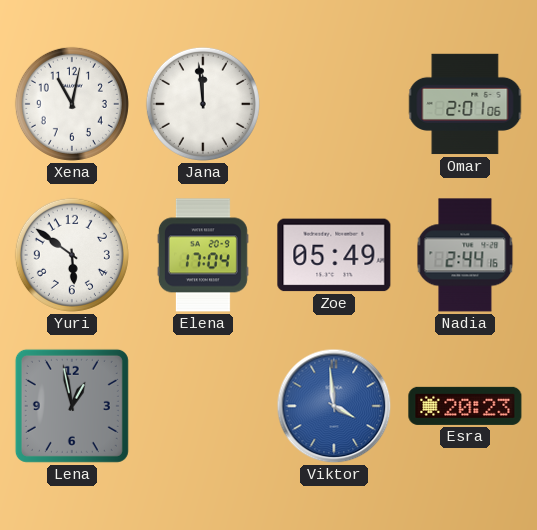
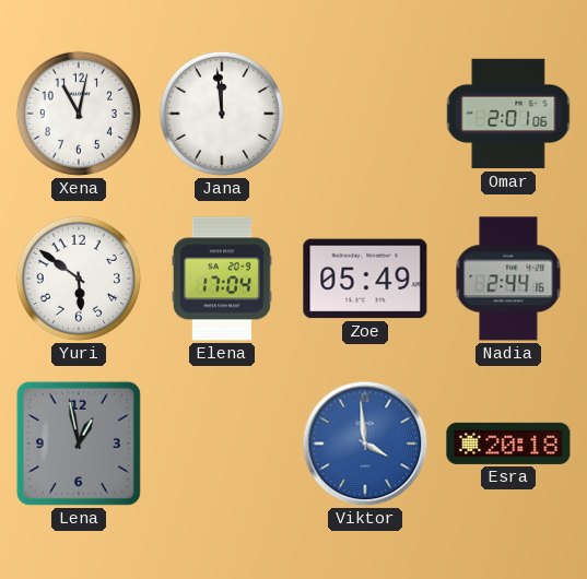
Esra: 20:23 -> 20:18
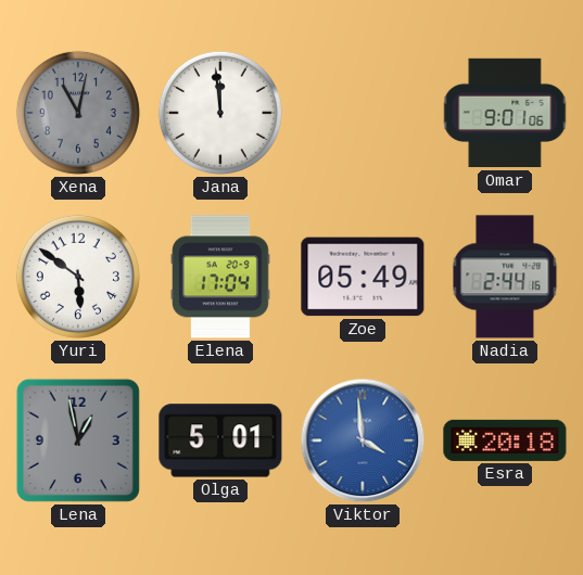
Xena dial: white -> grey
Omar: 2:01 -> 9:01
Olga: none -> 5:01
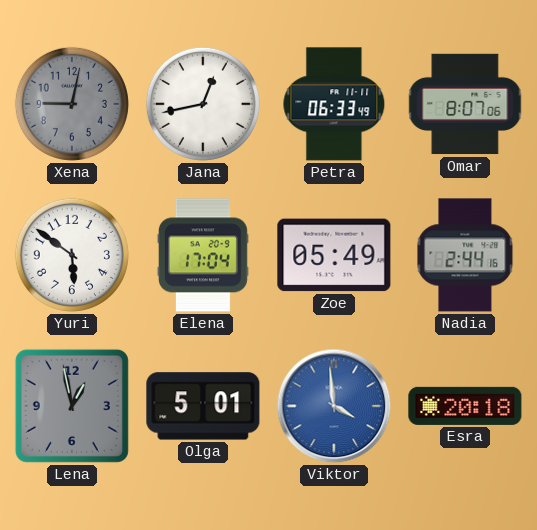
Xena: 11:02 -> 9:02
Jana: 11:59 -> 12:43
Petra: none -> 06:33
Omar: 9:01 -> 8:07
